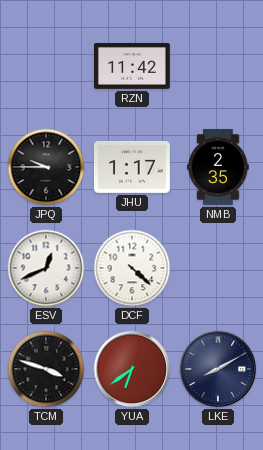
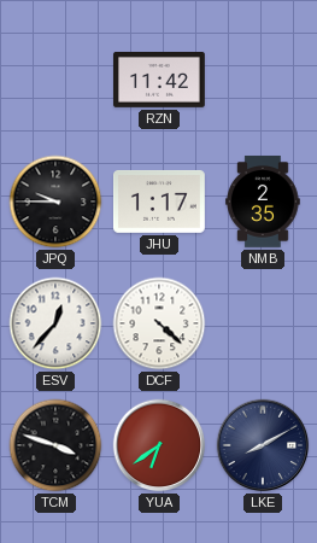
ESV: 12:41 -> 12:37
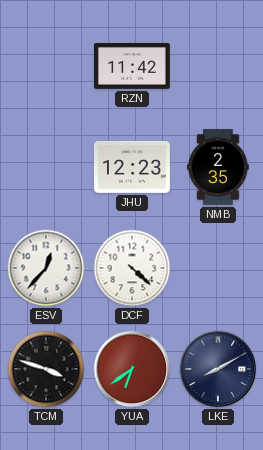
JPQ: 9:45 -> none
JHU: 1:17 -> 12:23
